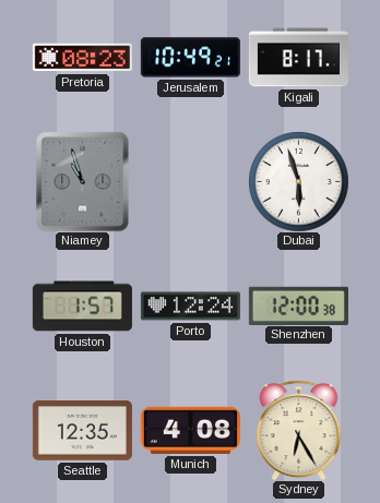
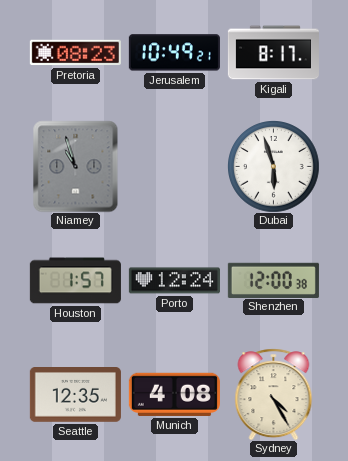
Sydney: 6:25 -> 4:25
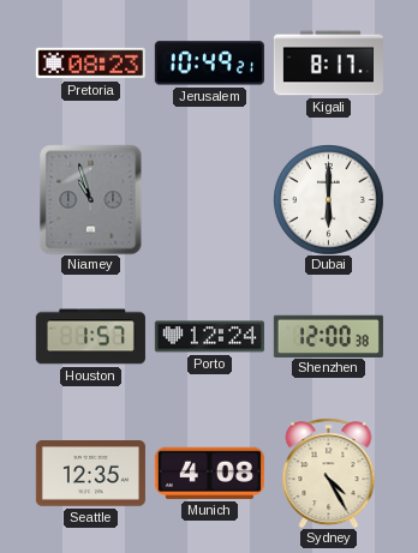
Dubai: 5:57 -> 6:00
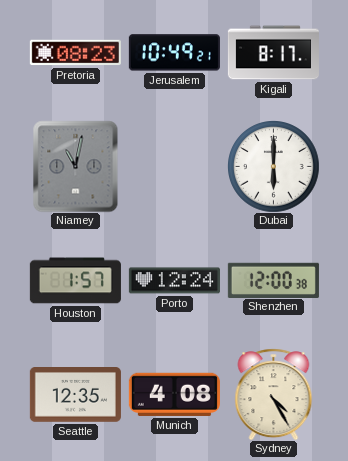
Niamey: 10:57 -> 11:02
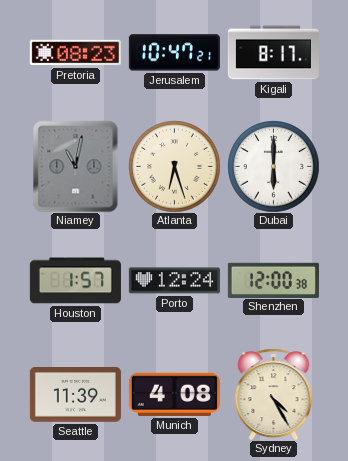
Jerusalem: 10:49 -> 10:47
Atlanta: none -> 6:27
Seattle: 12:35 -> 11:39
